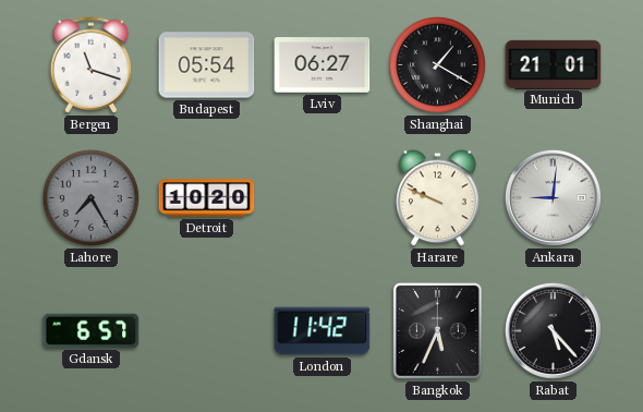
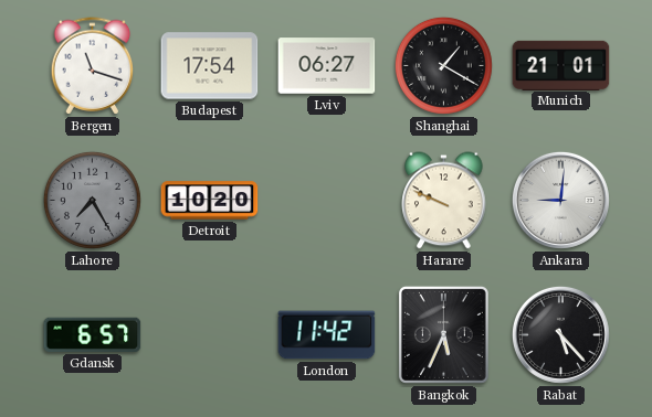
Budapest: 05:54 -> 17:54
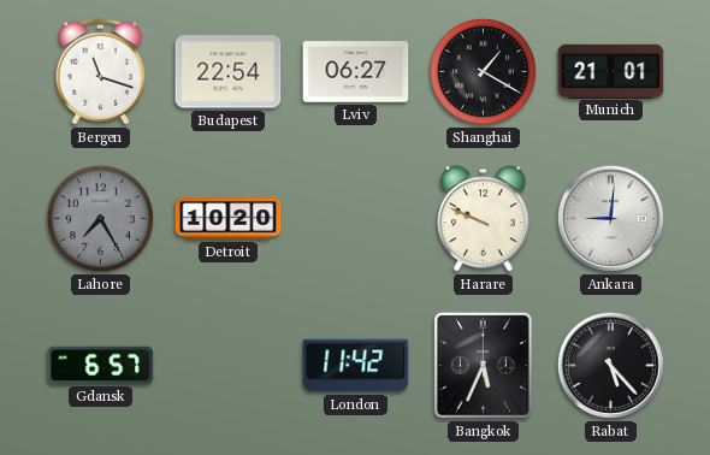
Budapest: 17:54 -> 22:54
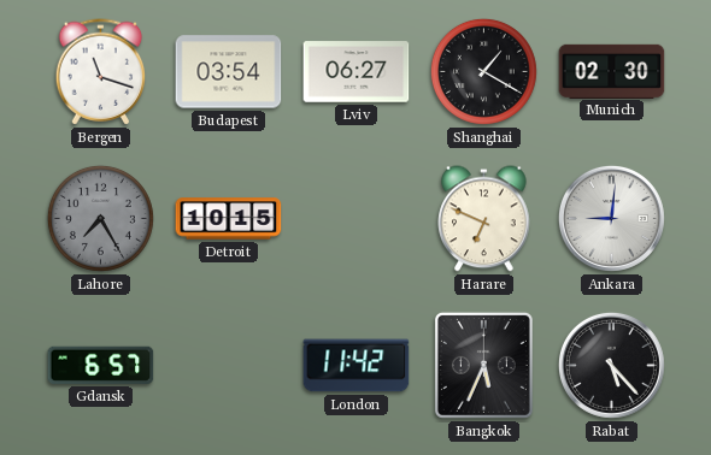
Budapest: 22:54 -> 03:54
Munich: 21:01 -> 02:30
Detroit: 10:20 -> 10:15
Harare: 9:49 -> 6:49
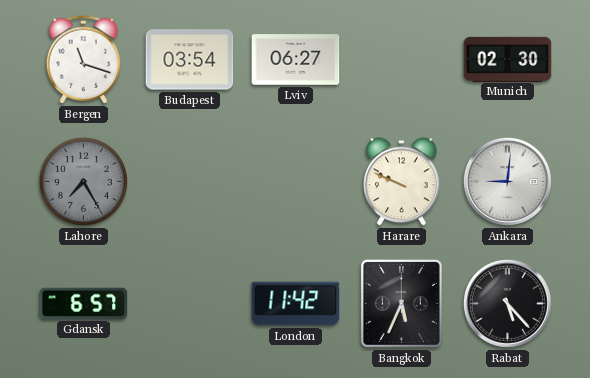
Shanghai: 1:20 -> none
Detroit: 10:15 -> none
Harare: 6:49 -> 9:49
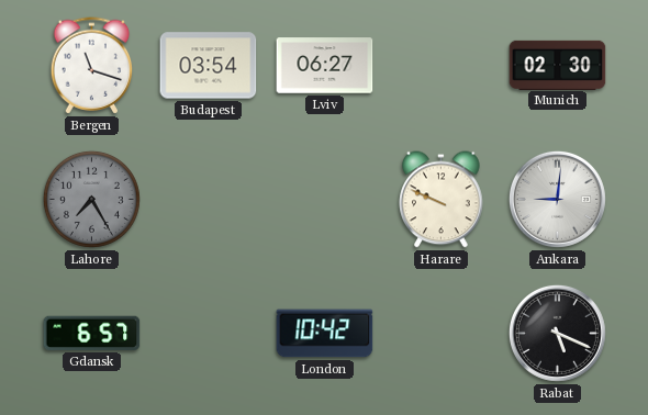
London: 11:42 -> 10:42
Bangkok: 5:34 -> none
Rabat: 5:23 -> 5:19
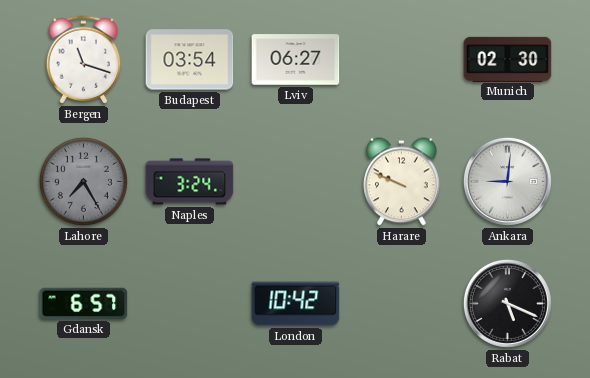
Naples: none -> 3:24
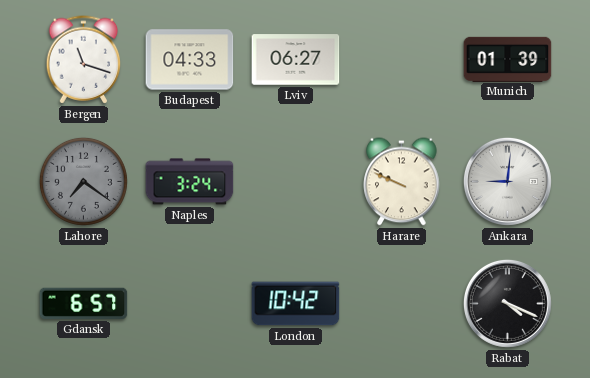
Budapest: 03:54 -> 04:33
Munich: 02:30 -> 01:39
Lahore: 7:25 -> 7:21
Rabat: 5:19 -> 4:19
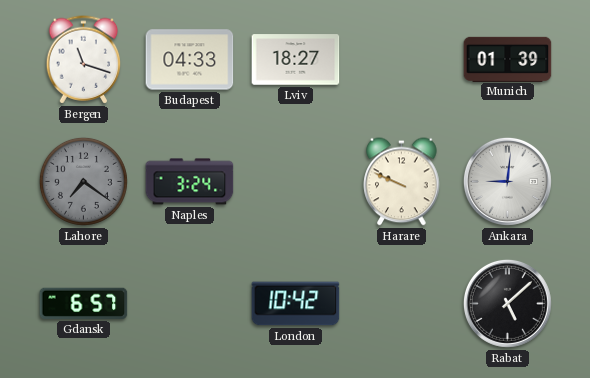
Lviv: 06:27 -> 18:27
Rabat: 4:19 -> 5:08
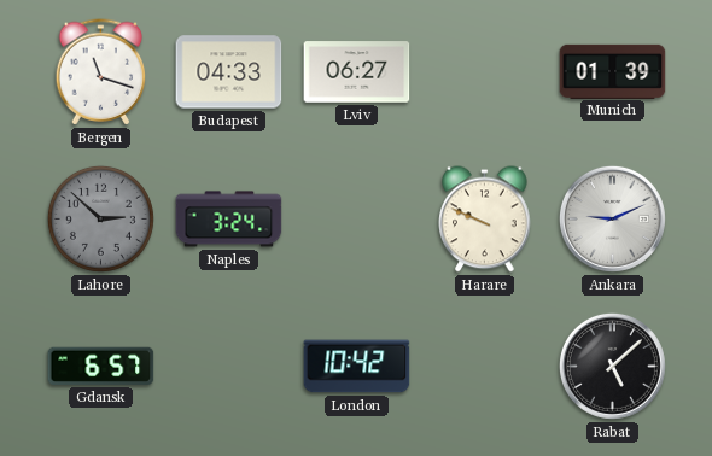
Lviv: 18:27 -> 06:27
Lahore: 7:21 -> 2:52
Ankara: 9:01 -> 9:11
